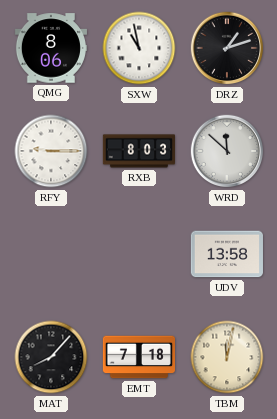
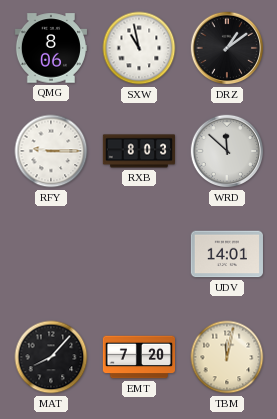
DRZ: 1:12 -> 1:09
UDV: 13:58 -> 14:01
EMT: 7:18 -> 7:20
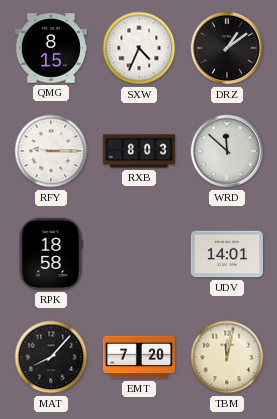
QMG: 8:06 -> 8:15
SXW: 10:58 -> 4:34
RPK: none -> 18:58
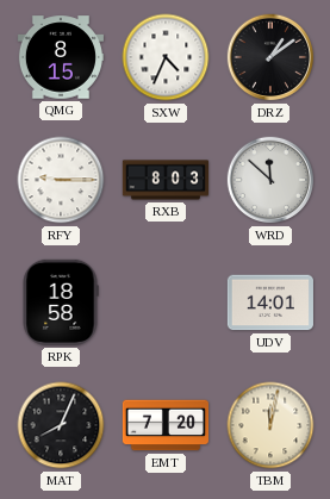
MAT: 8:07 -> 8:04
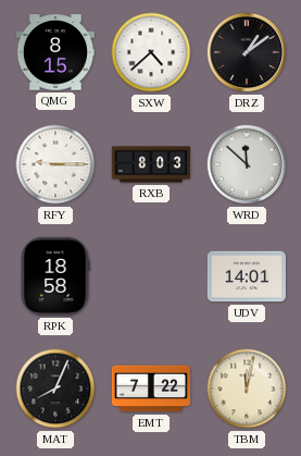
SXW: 4:34 -> 4:38
EMT: 7:20 -> 7:22
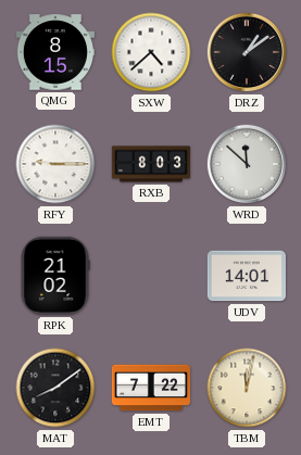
RPK: 18:58 -> 21:02
MAT: 8:04 -> 8:09
